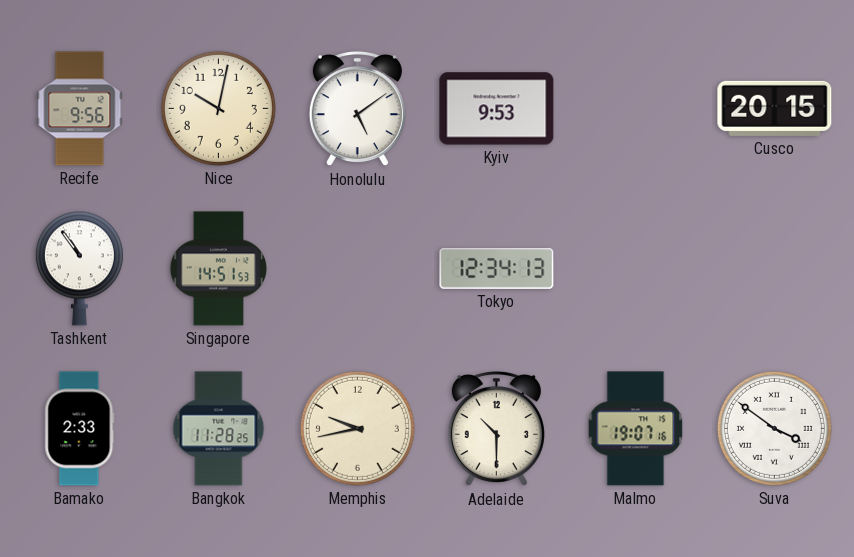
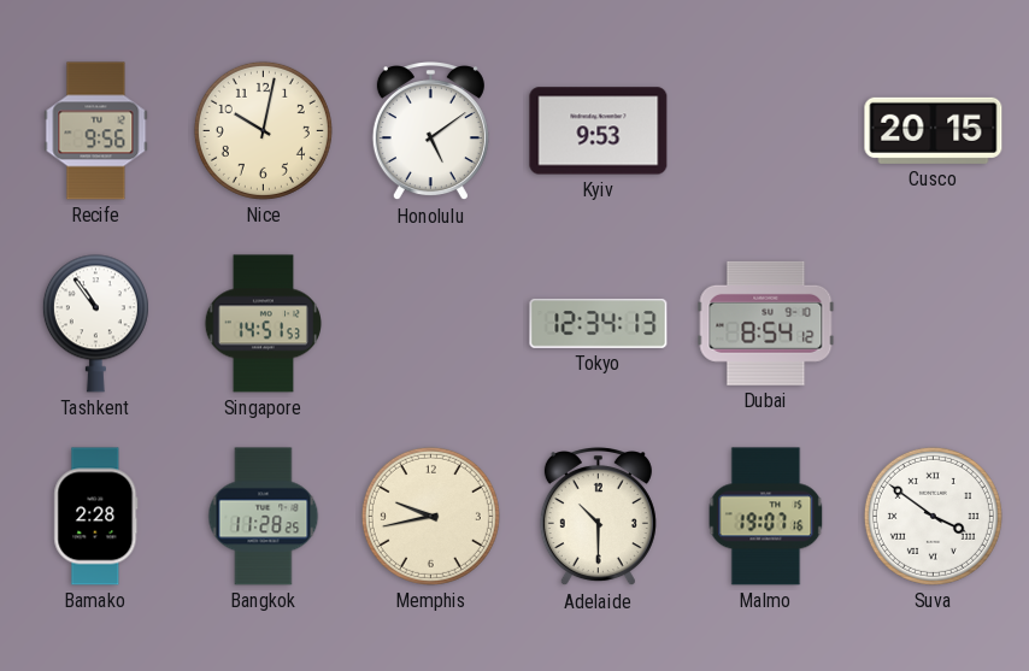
Dubai: none -> 8:54
Bamako: 2:33 -> 2:28
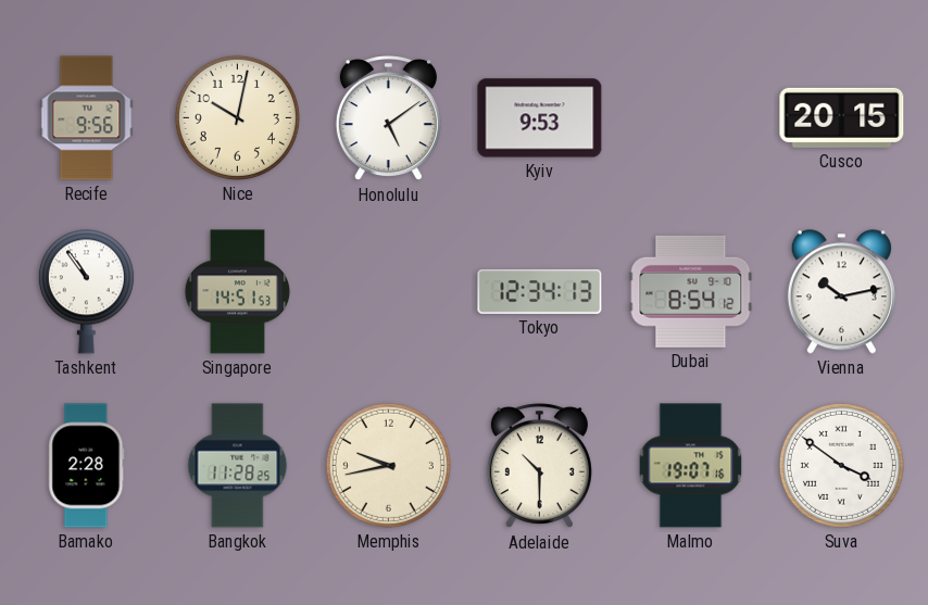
Vienna: none -> 10:13
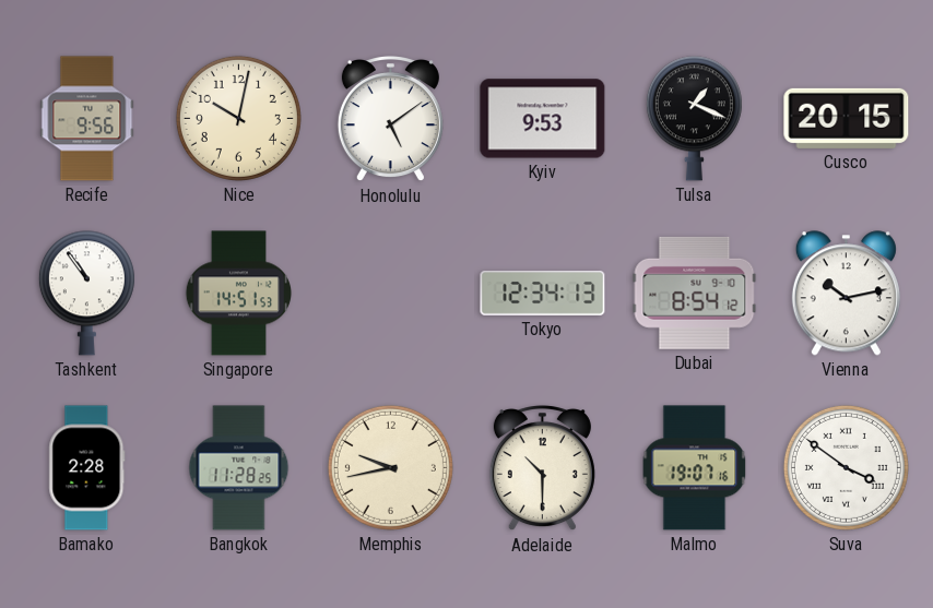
Tulsa: none -> 1:19
